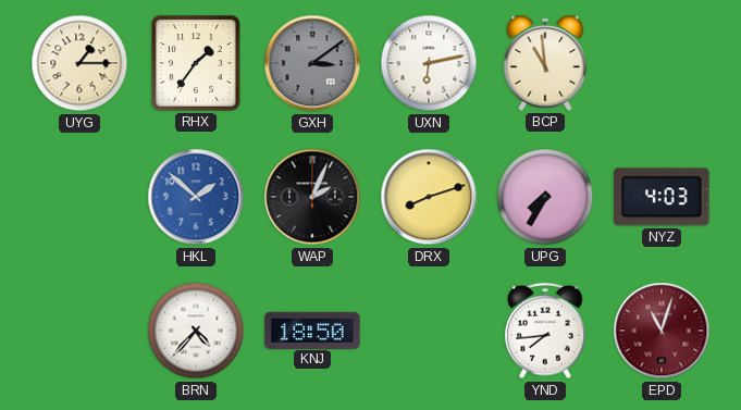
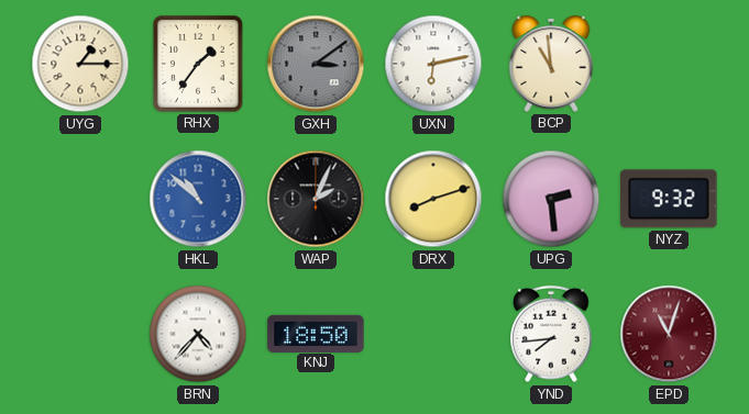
HKL: 1:52 -> 10:52
UPG: 7:35 -> 2:29
NYZ: 4:03 -> 9:32
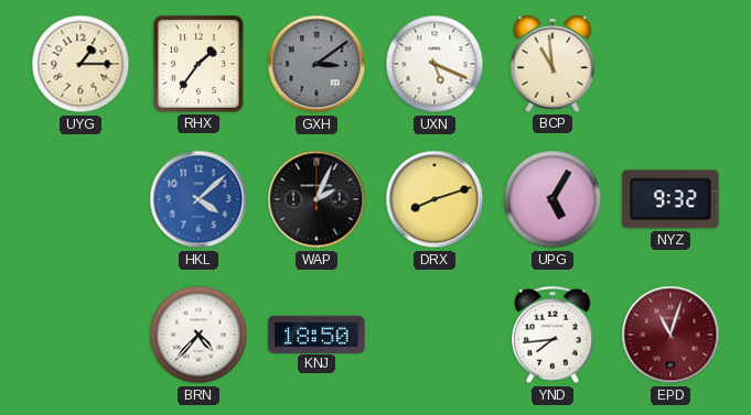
UXN: 6:13 -> 5:19
HKL: 10:52 -> 4:08
UPG: 2:29 -> 5:05
